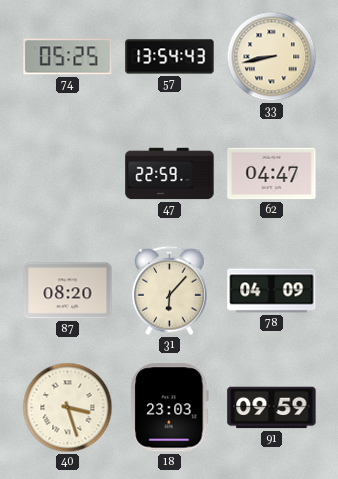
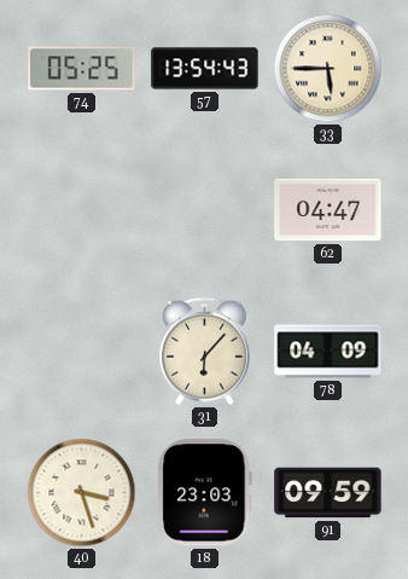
33: 8:43 -> 5:45
47: 22:59 -> none
87: 08:20 -> none
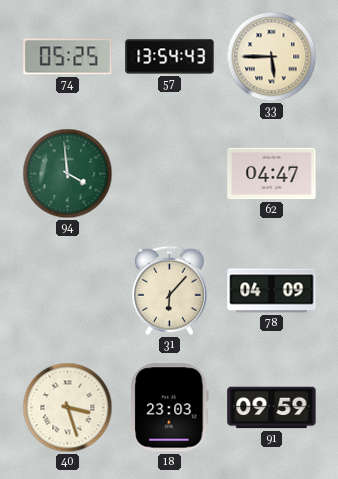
94: none -> 3:59
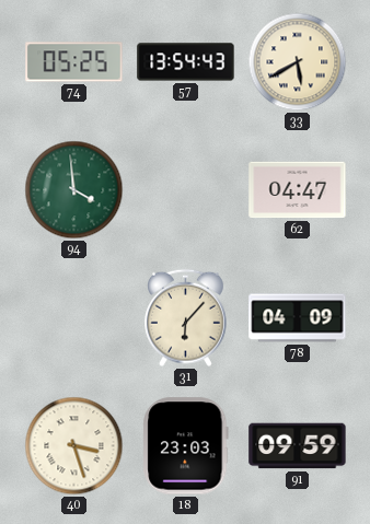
33: 5:45 -> 5:40
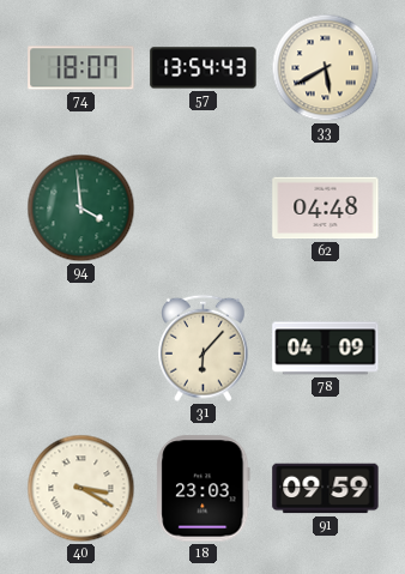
74: 05:25 -> 18:07
62: 04:47 -> 04:48
40: 3:27 -> 3:20
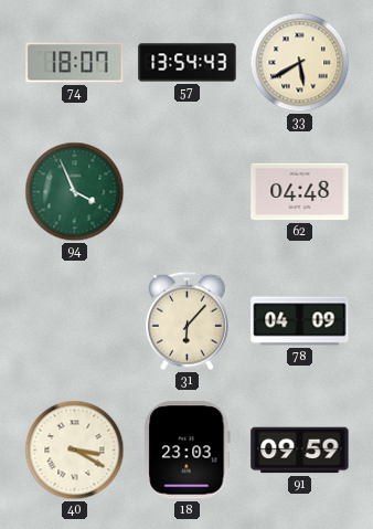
94: 3:59 -> 3:56
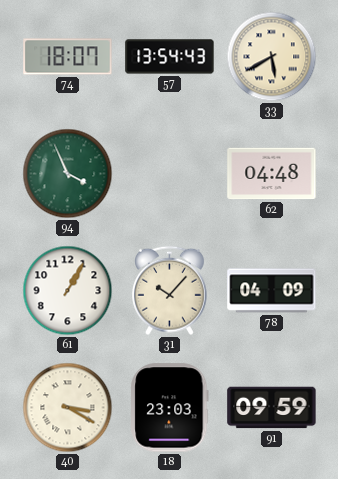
61: none -> 1:05
31: 6:07 -> 10:07
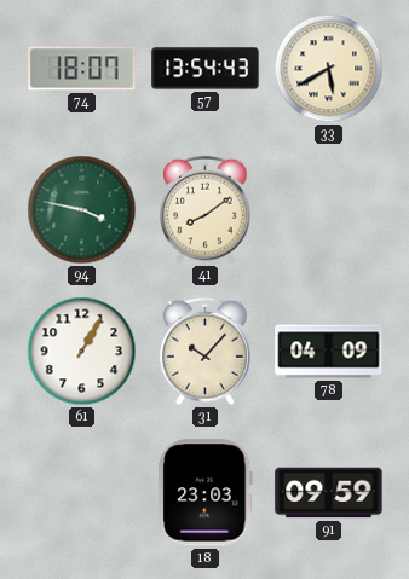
94: 3:56 -> 3:47
41: none -> 8:09
62: 04:48 -> none
40: 3:20 -> none
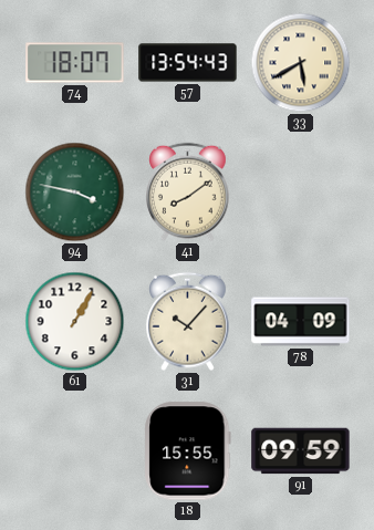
18: 23:03 -> 15:55
